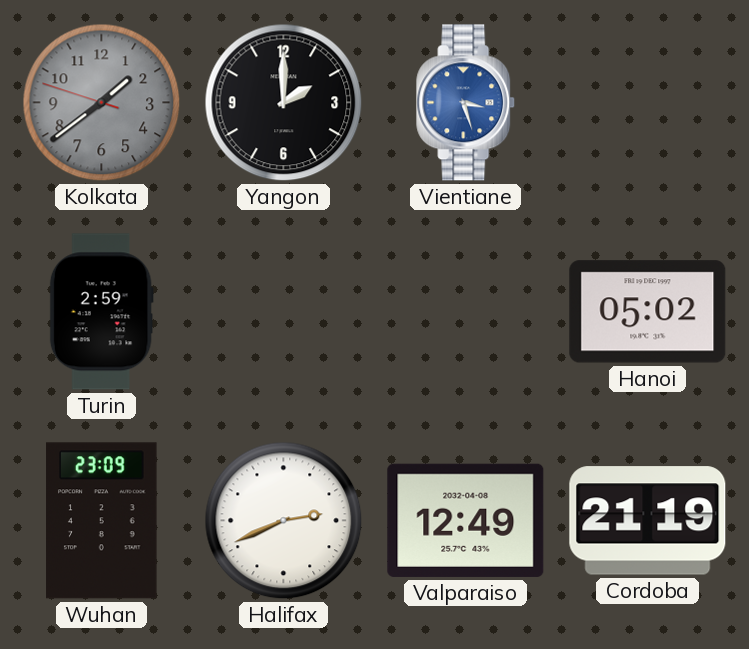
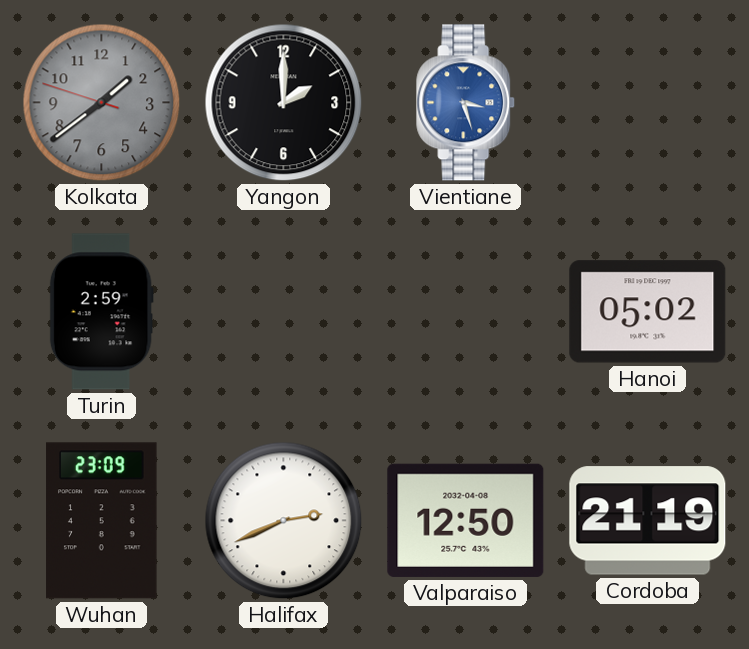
Valparaiso: 12:49 -> 12:50
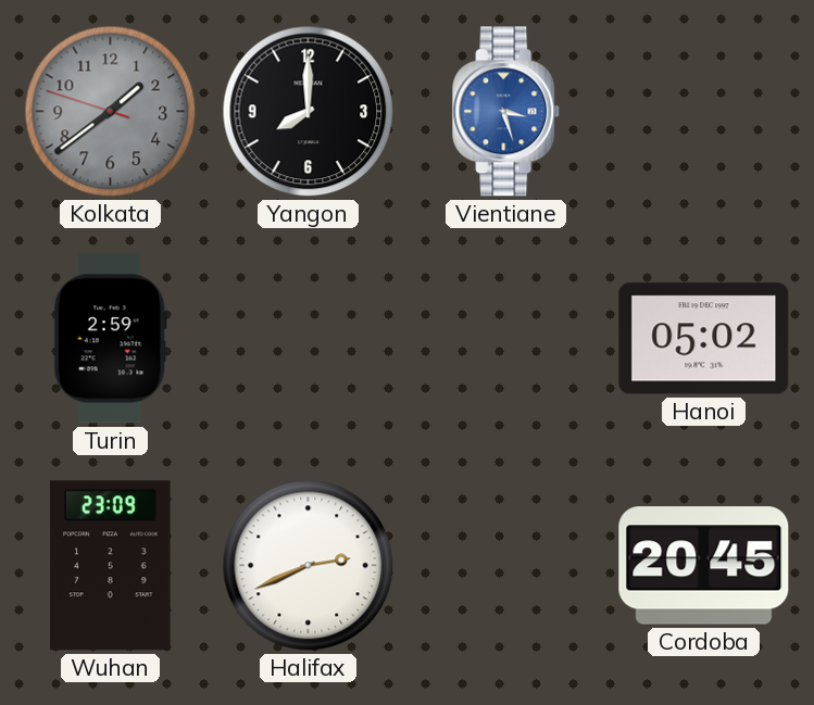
Yangon: 2:00 -> 8:00
Valparaiso: 12:50 -> none
Cordoba: 21:19 -> 20:45
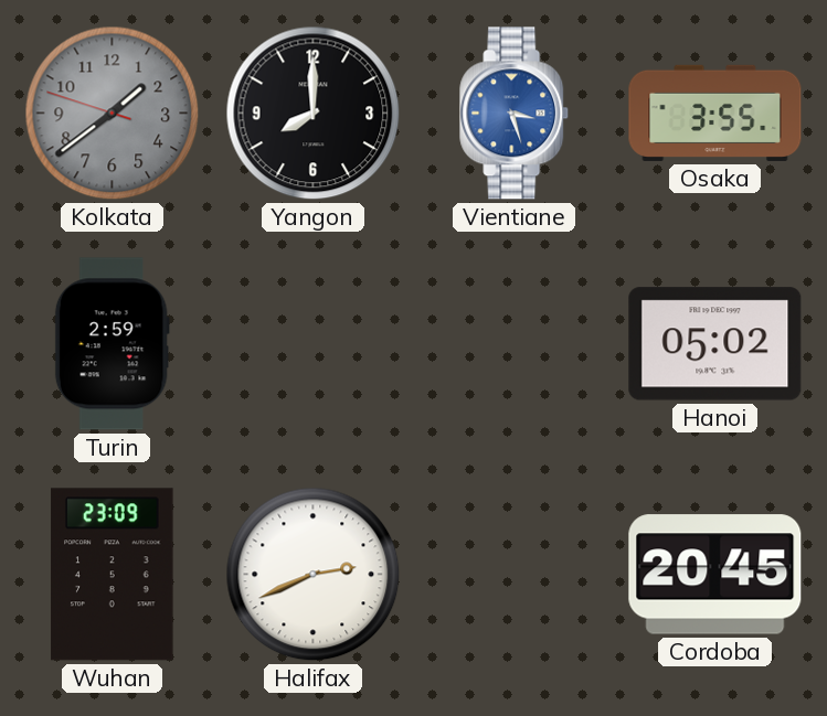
Osaka: none -> 3:55
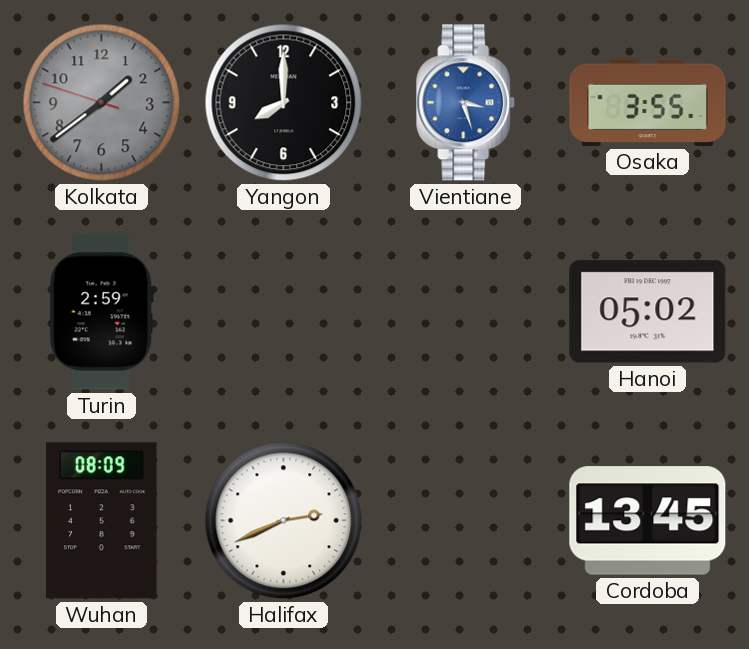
Wuhan: 23:09 -> 08:09
Cordoba: 20:45 -> 13:45
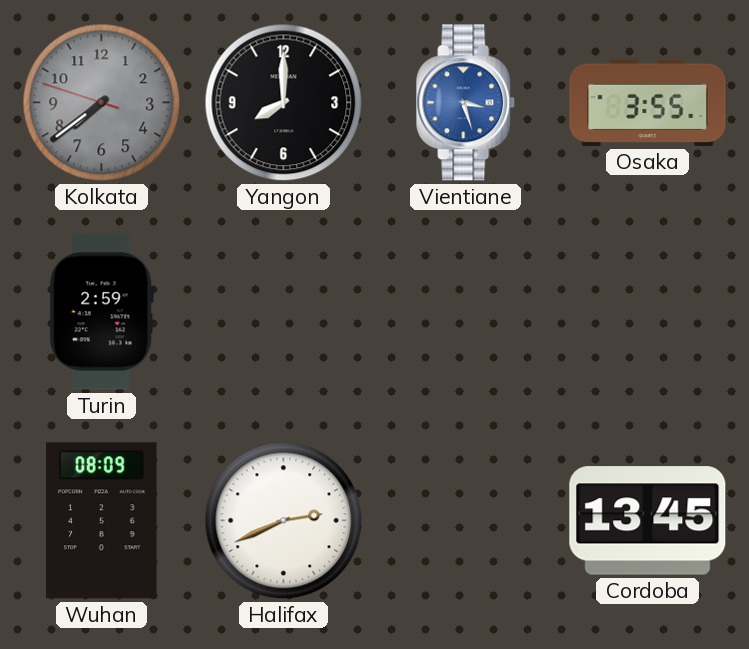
Kolkata: 1:38 -> 7:38
Hanoi: 05:02 -> none
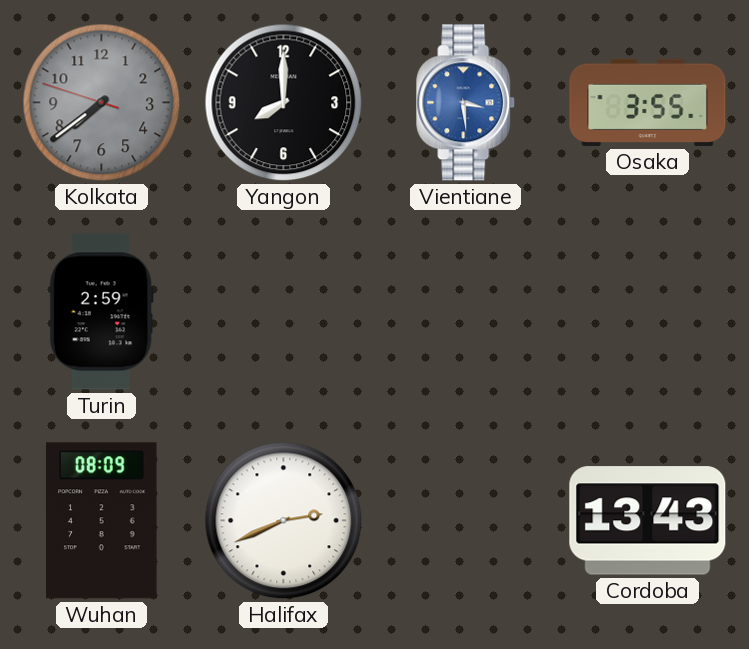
Vientiane: 3:27 -> 3:29
Cordoba: 13:45 -> 13:43
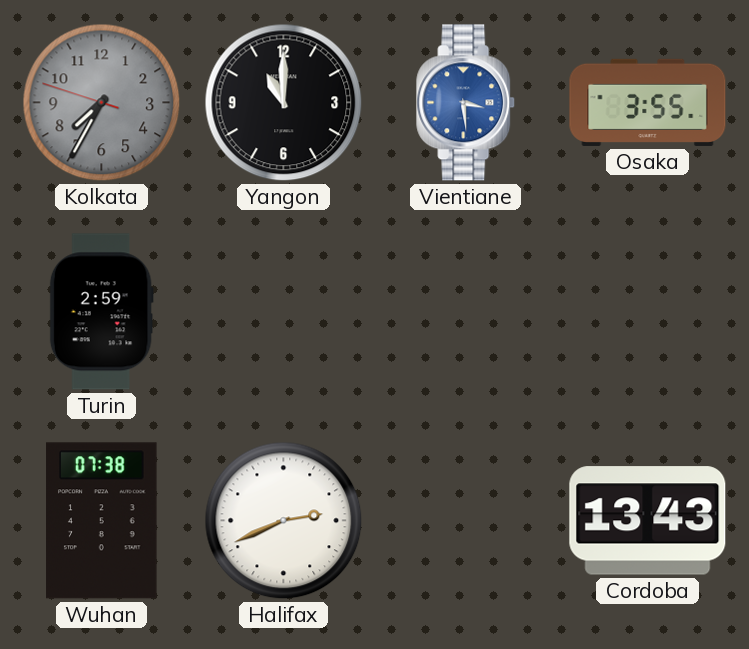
Kolkata: 7:38 -> 7:34
Yangon: 8:00 -> 11:00
Wuhan: 08:09 -> 07:38
